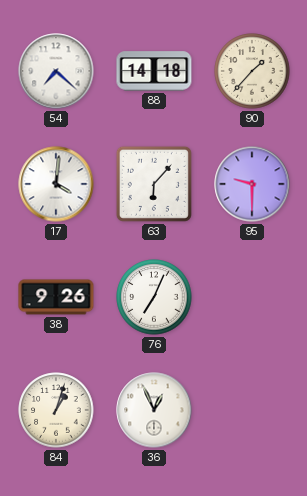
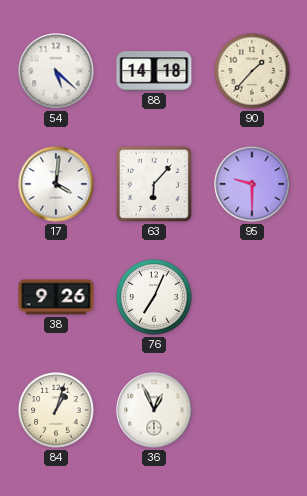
54: 7:22 -> 5:22
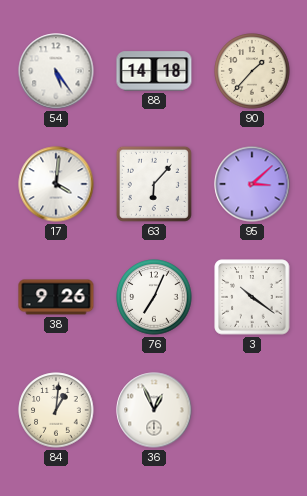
54: 5:22 -> 5:24
95: 9:30 -> 3:08
3: none -> 10:21
84: 1:03 -> 1:01
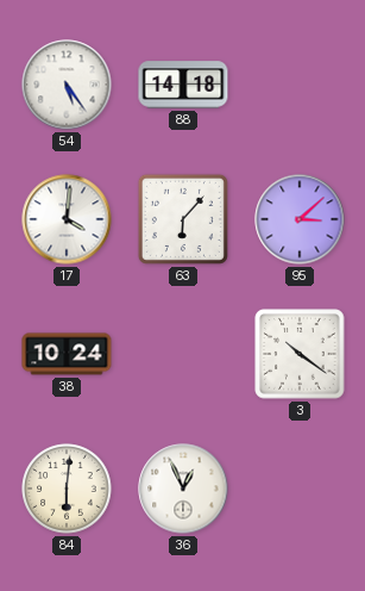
90: 1:37 -> none
38: 9:26 -> 10:24
76: 7:04 -> none
84: 1:01 -> 6:01
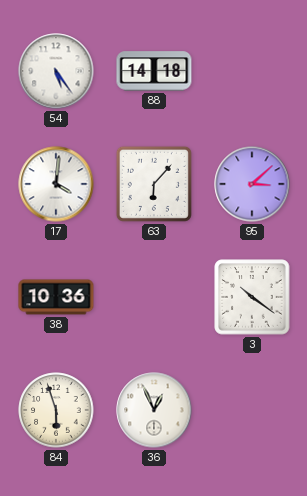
38: 10:24 -> 10:36
84: 6:01 -> 5:57
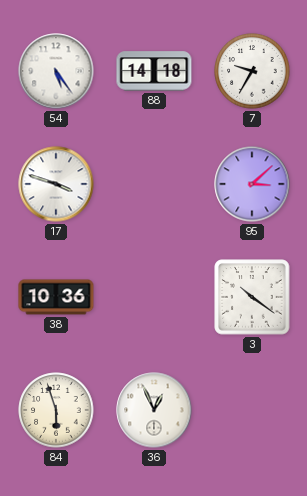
7: none -> 9:35
17: 4:01 -> 3:48
63: 6:07 -> none
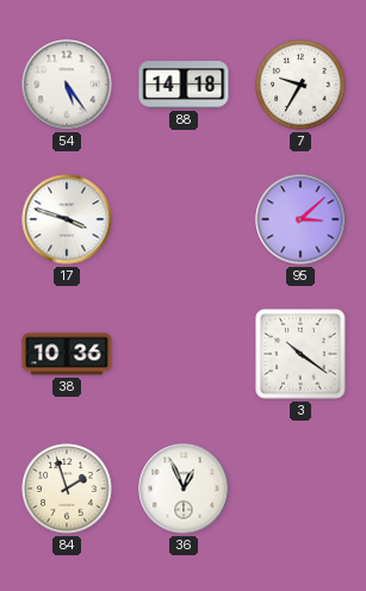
84: 5:57 -> 1:57
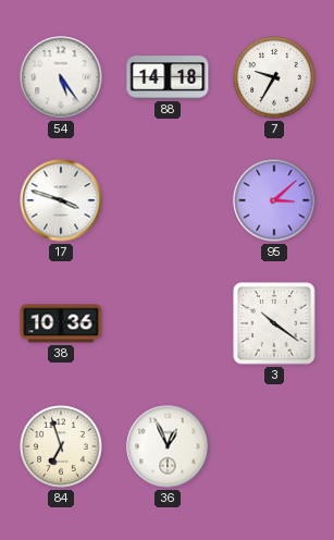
84: 1:57 -> 6:57
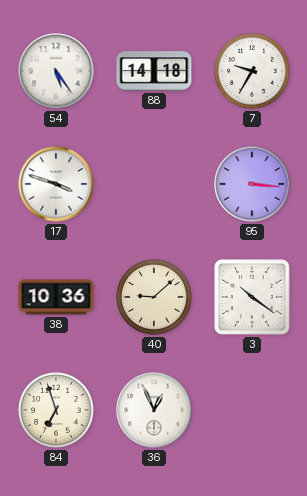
95: 3:08 -> 3:16
40: none -> 9:08
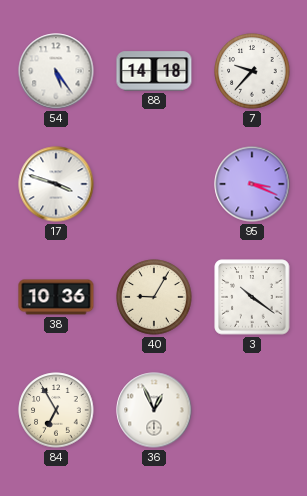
7: 9:35 -> 9:37
95: 3:16 -> 3:19
40: 9:08 -> 9:05
84: 6:57 -> 6:55
